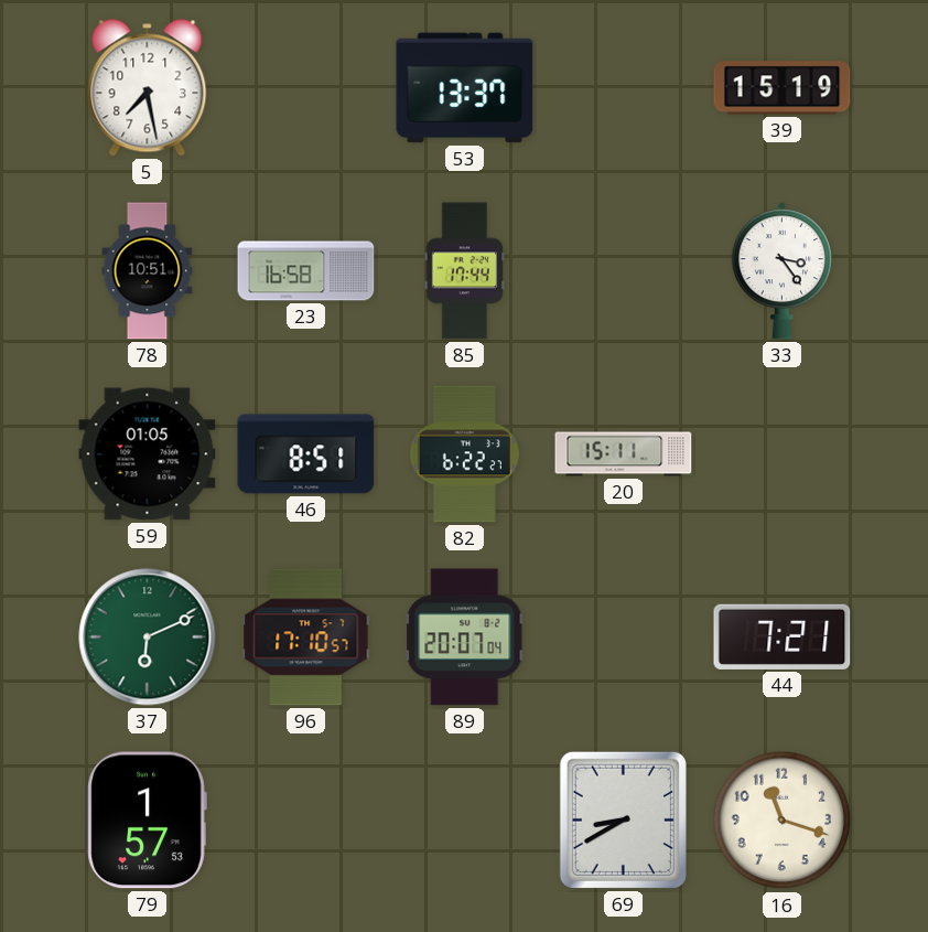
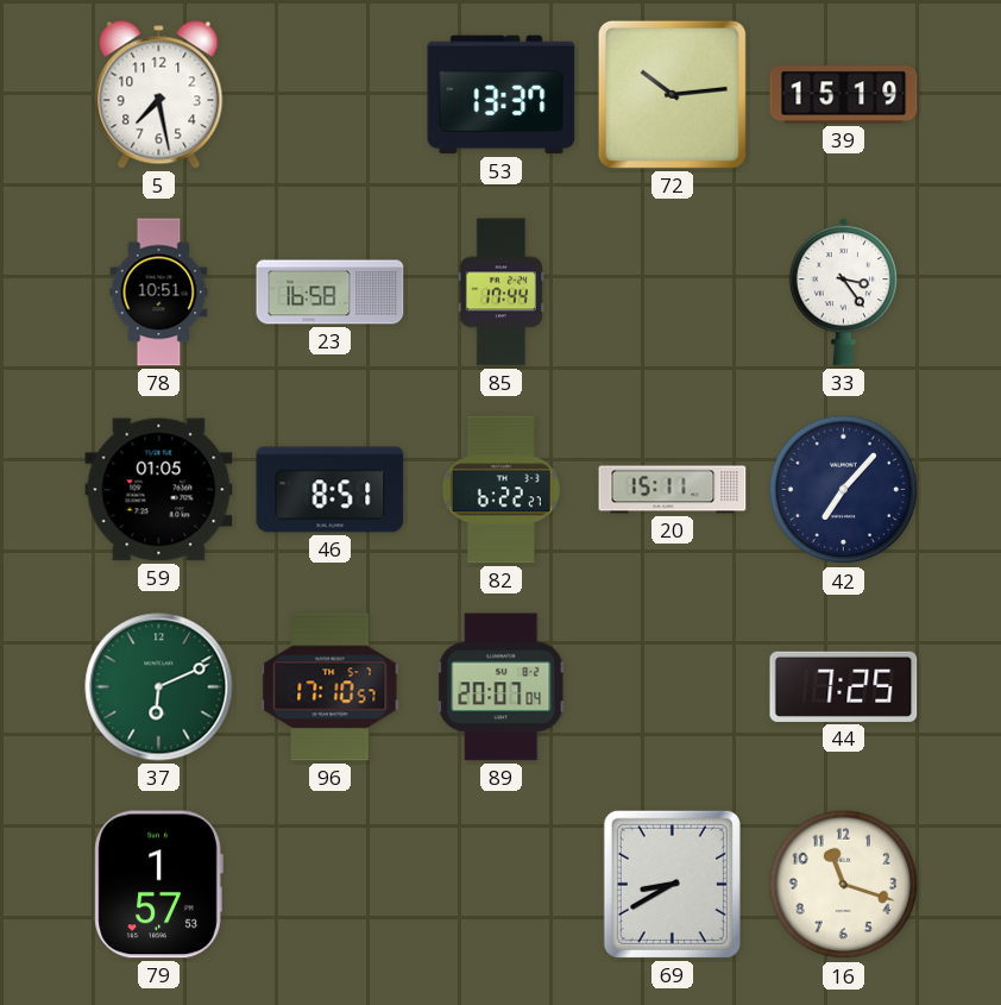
72: none -> 10:14
42: none -> 7:07
44: 7:21 -> 7:25
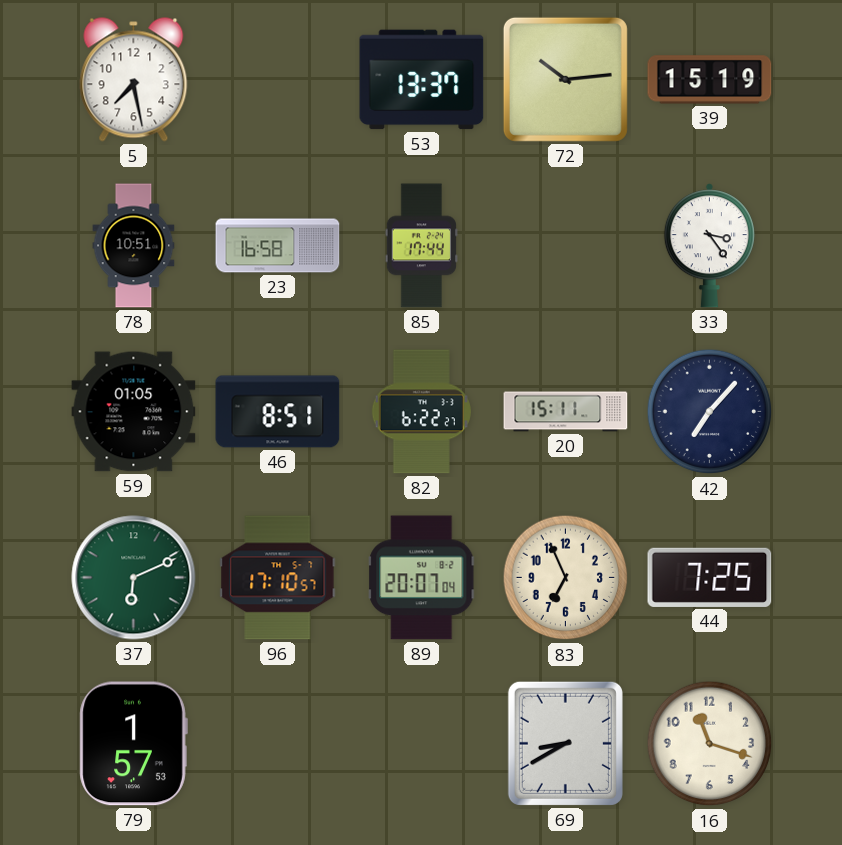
83: none -> 6:56
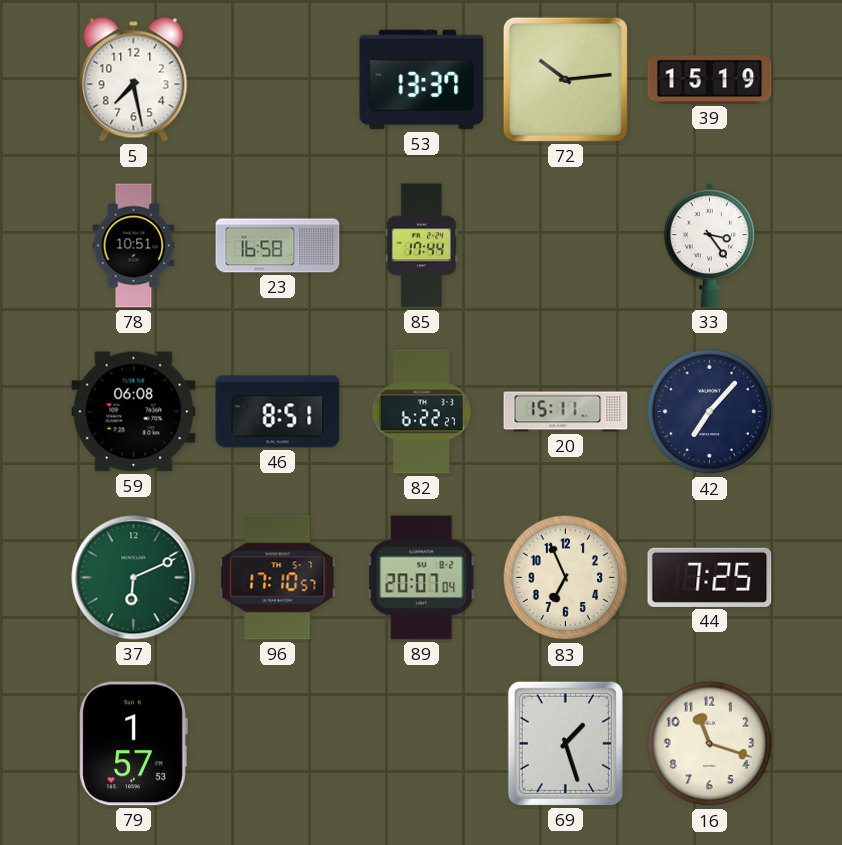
59: 01:05 -> 06:08
69: 8:40 -> 1:27
